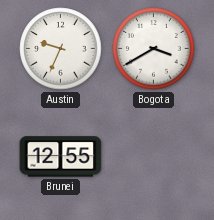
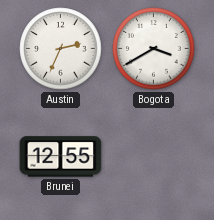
Austin: 9:34 -> 2:34
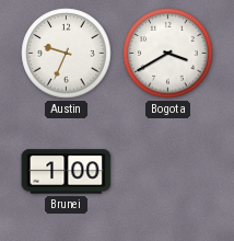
Austin: 2:34 -> 9:34
Brunei: 12:55 -> 1:00
